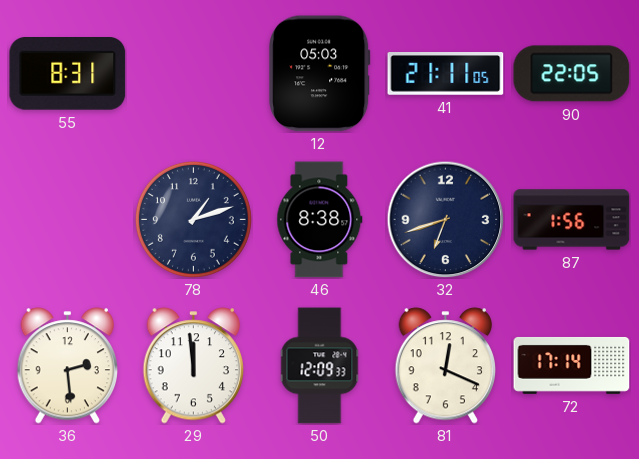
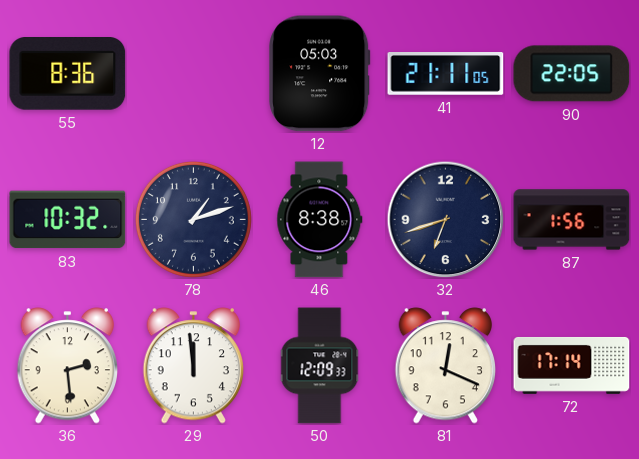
55: 8:31 -> 8:36
83: none -> 10:32
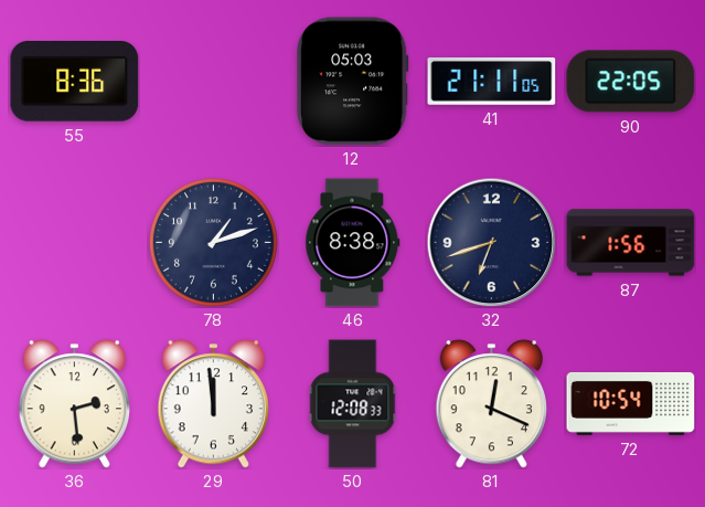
83: 10:32 -> none
50: 12:09 -> 12:08
72: 17:14 -> 10:54
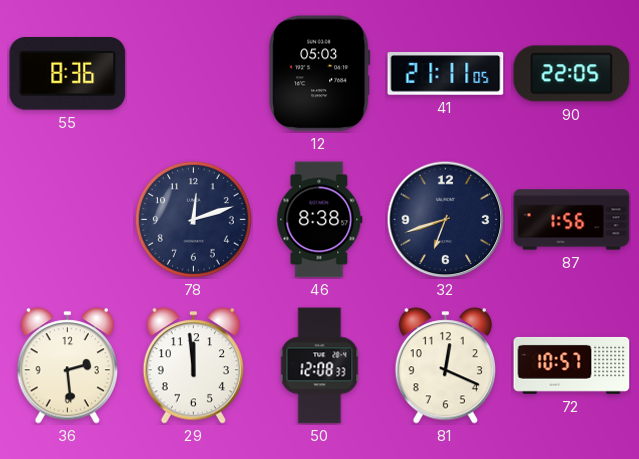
78: 1:12 -> 12:12
72: 10:54 -> 10:57
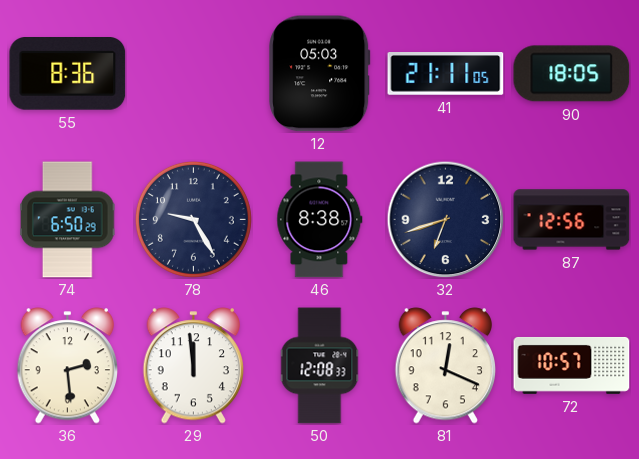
90: 22:05 -> 18:05
74: none -> 6:50
78: 12:12 -> 9:25
87: 1:56 -> 12:56
